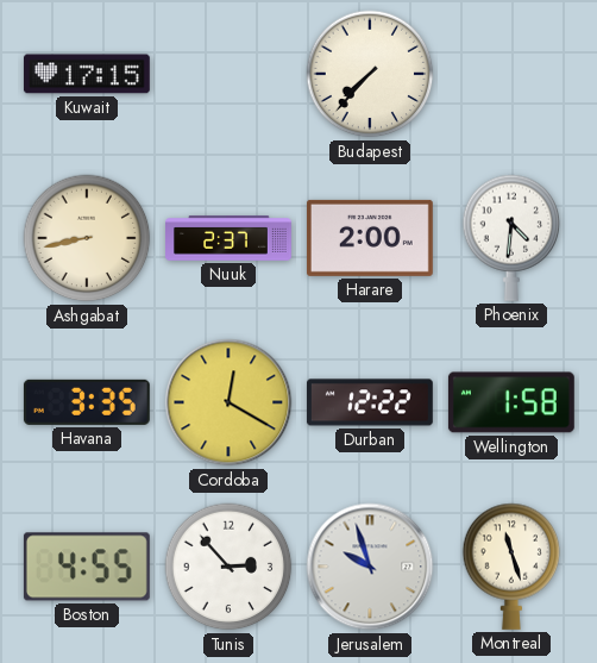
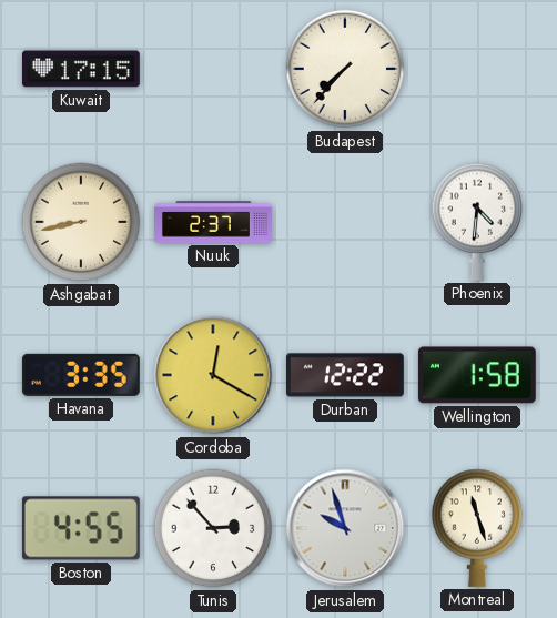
Harare: 2:00 -> none
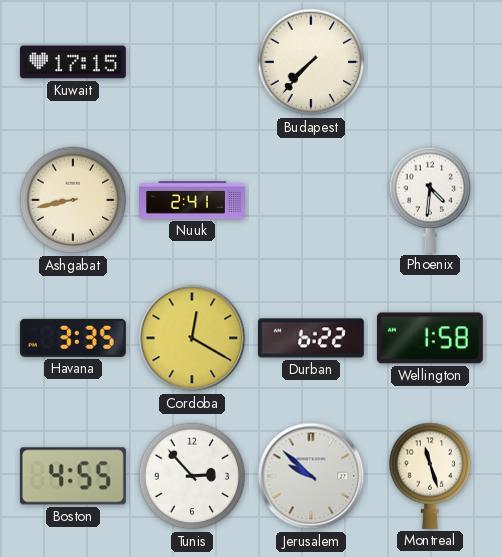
Nuuk: 2:37 -> 2:41
Durban: 12:22 -> 6:22
Jerusalem: 9:57 -> 9:52
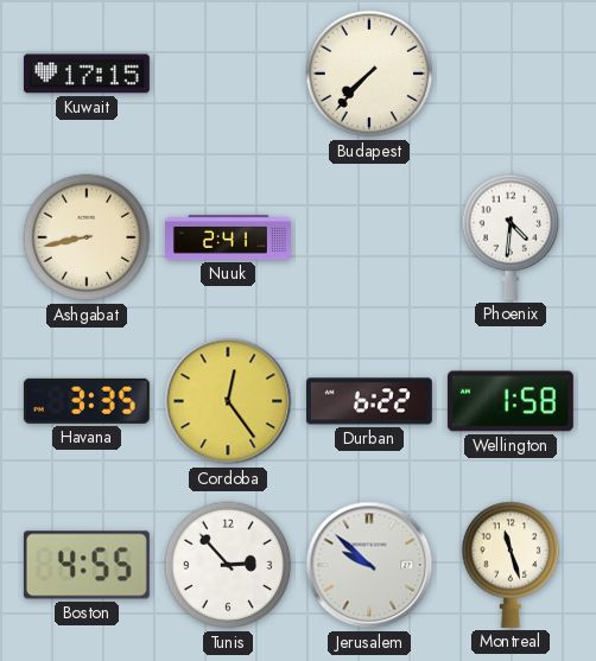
Cordoba: 12:20 -> 12:24
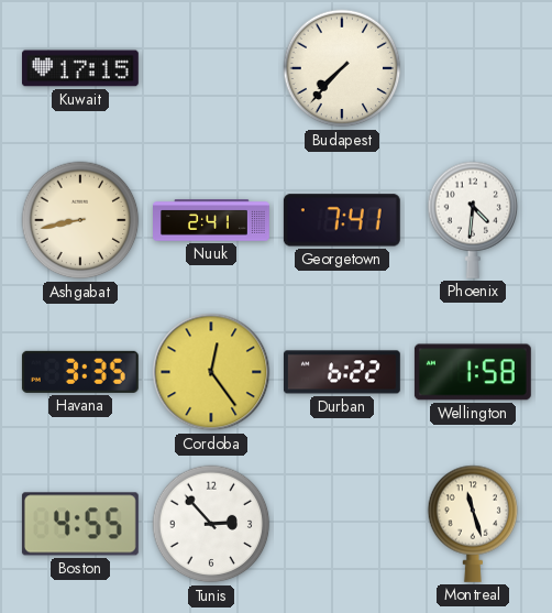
Georgetown: none -> 7:41
Jerusalem: 9:52 -> none
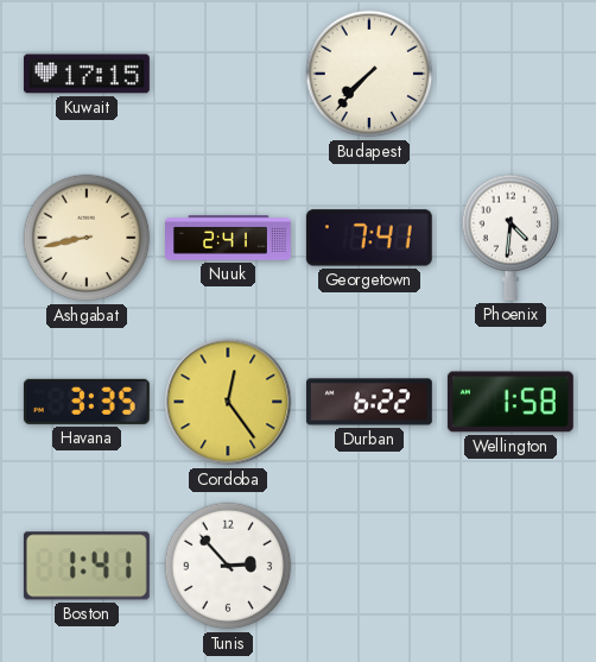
Boston: 4:55 -> 1:41
Montreal: 11:27 -> none
